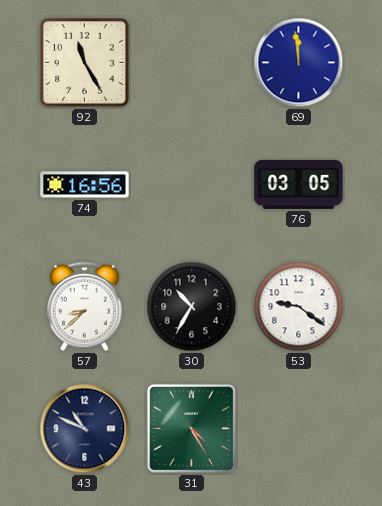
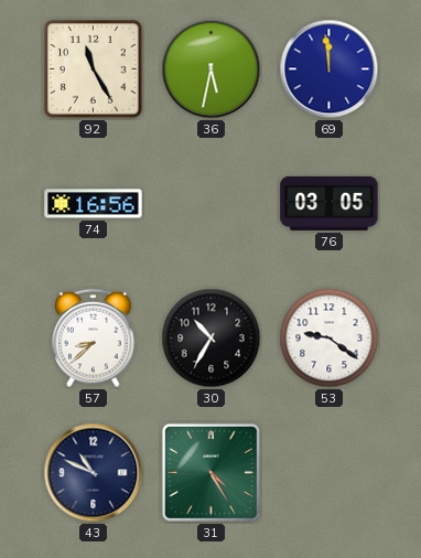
36: none -> 5:32
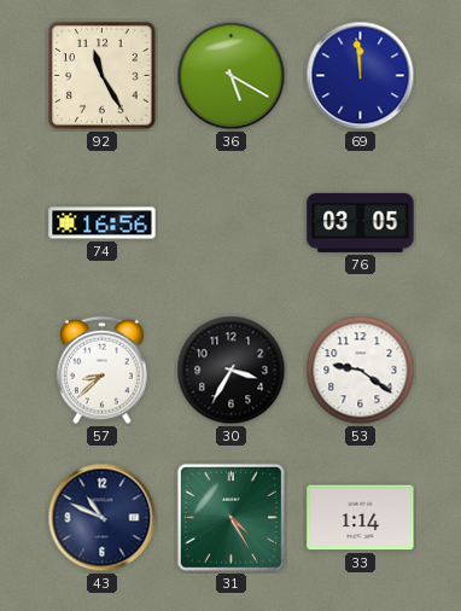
36: 5:32 -> 5:20
30: 10:35 -> 3:35
33: none -> 1:14
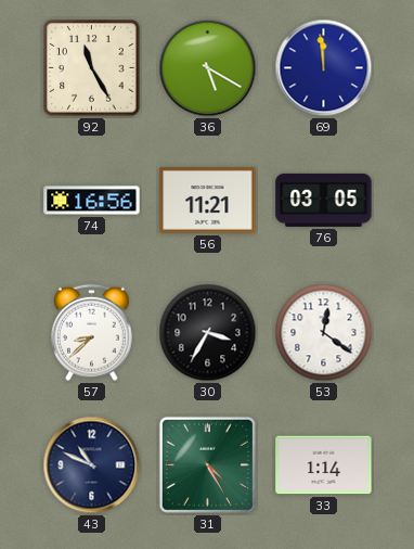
56: none -> 11:21
53: 9:21 -> 12:21
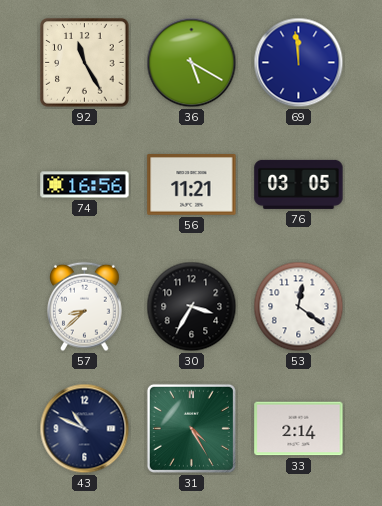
33: 1:14 -> 2:14
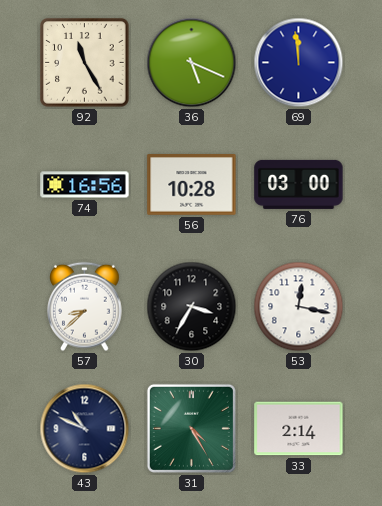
36: 5:20 -> 5:19
56: 11:21 -> 10:28
76: 03:05 -> 03:00
53: 12:21 -> 12:17
